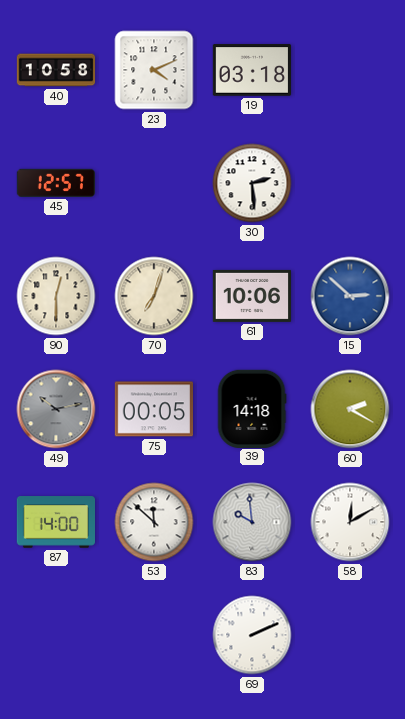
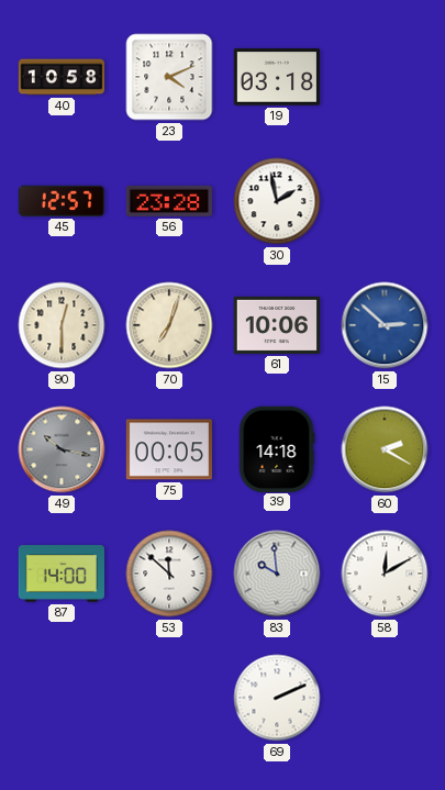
56: none -> 23:28
30: 2:29 -> 1:58
49: 10:13 -> 10:17
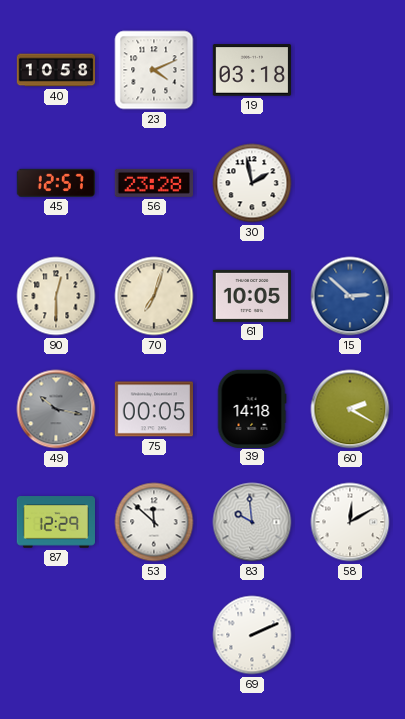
61: 10:06 -> 10:05
87: 14:00 -> 12:29
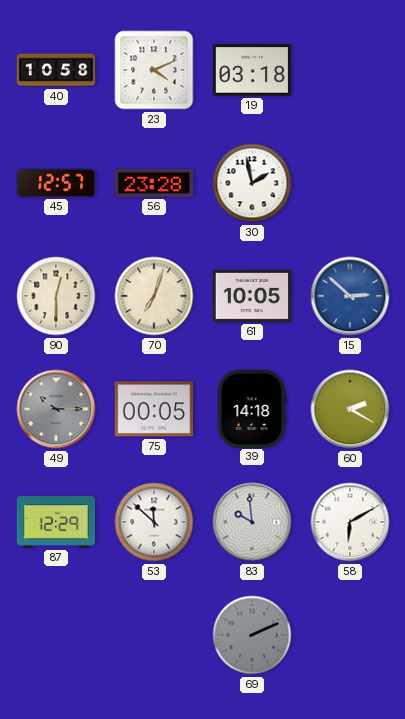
49: 10:17 -> 10:15
58: 12:10 -> 6:10
69 dial: white -> grey
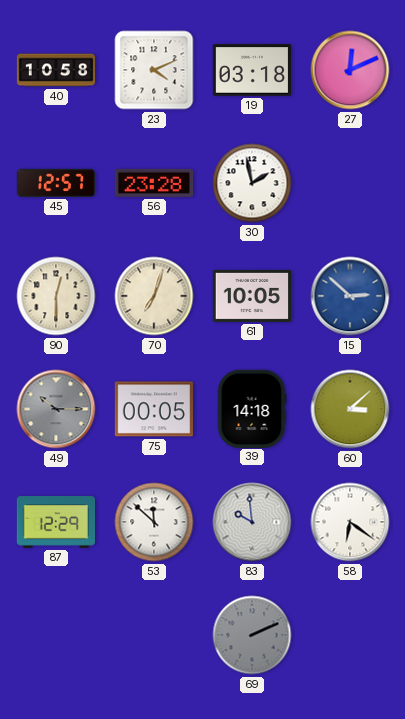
27: none -> 12:11
60: 2:20 -> 3:08
58: 6:10 -> 6:21
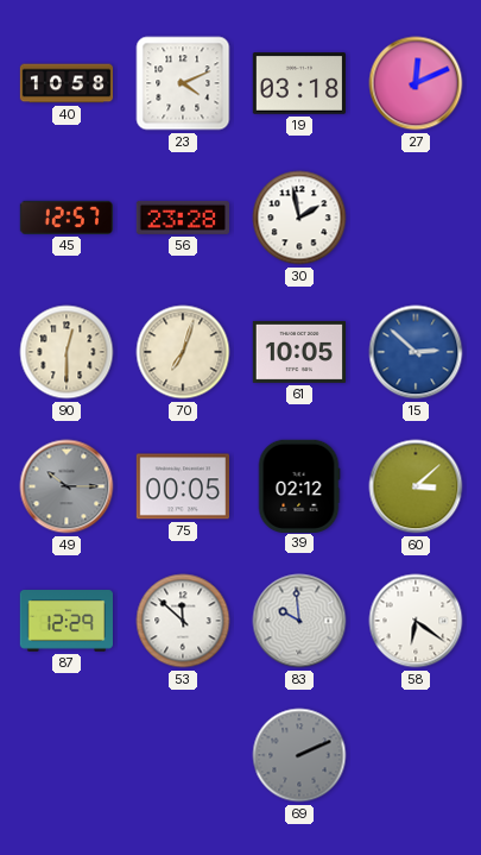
39: 14:18 -> 02:12
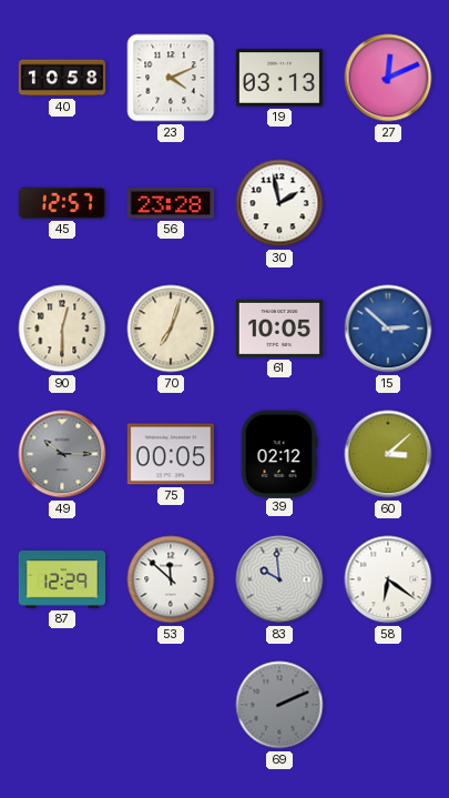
19: 03:18 -> 03:13
